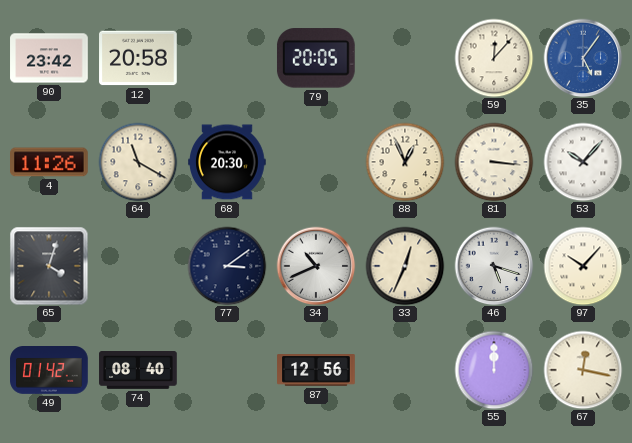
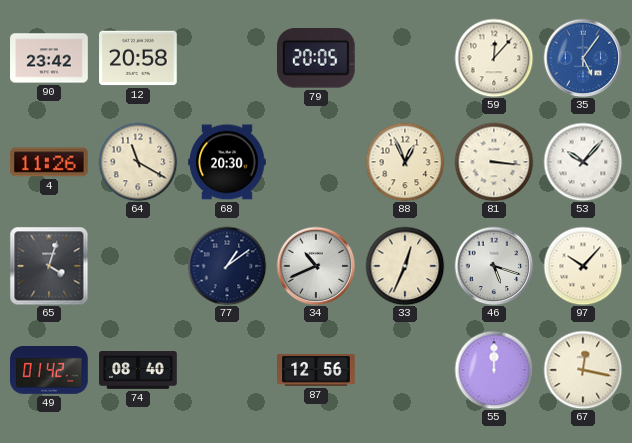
77: 3:09 -> 1:09
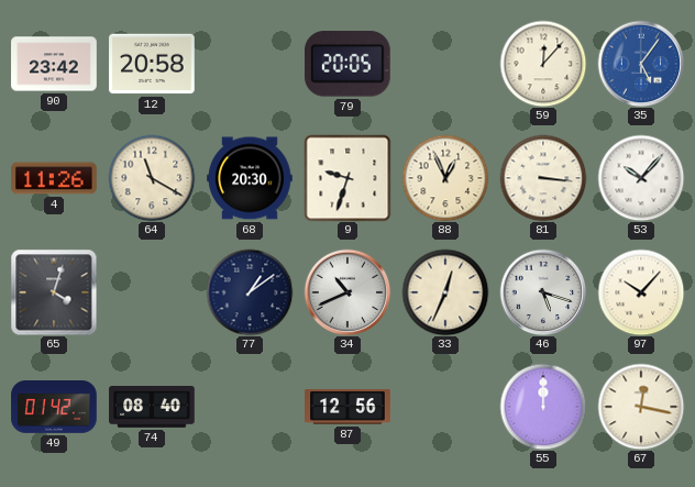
9: none -> 9:33
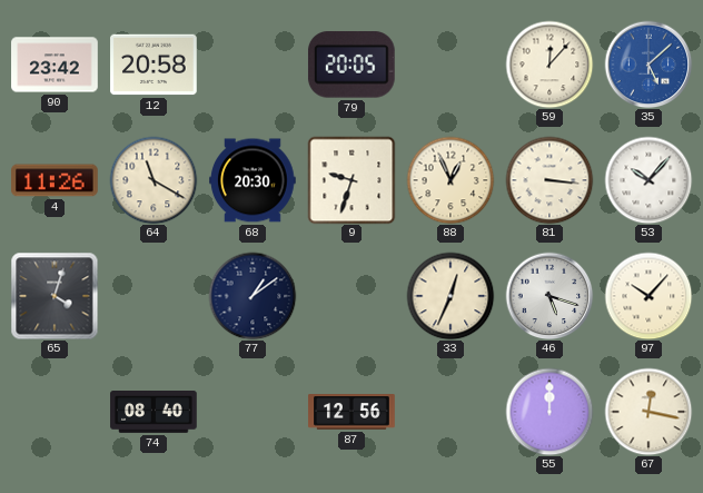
35: 5:06 -> 5:08
34: 10:41 -> none
49: 01:42 -> none
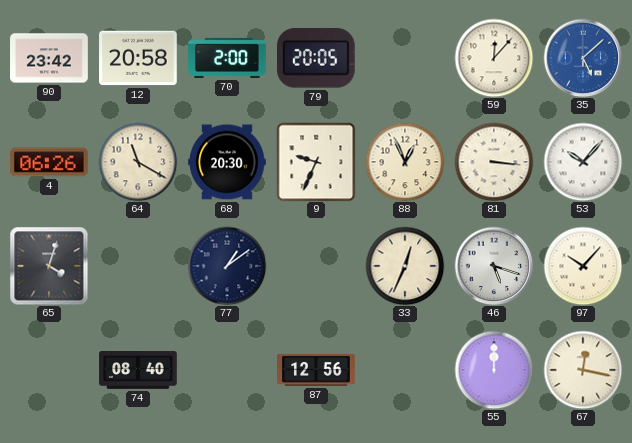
70: none -> 2:00
4: 11:26 -> 06:26
9: 9:33 -> 9:34
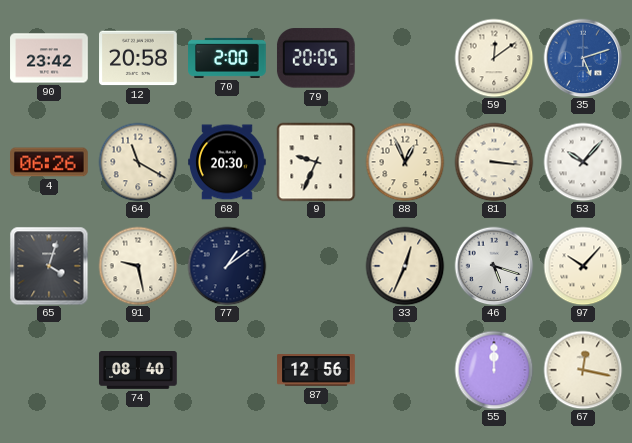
59: 12:07 -> 12:09
35: 5:08 -> 5:12
91: none -> 9:28
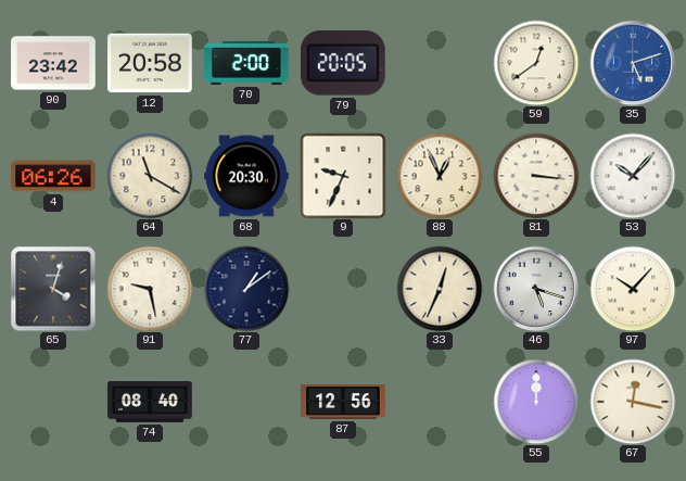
59: 12:09 -> 12:39
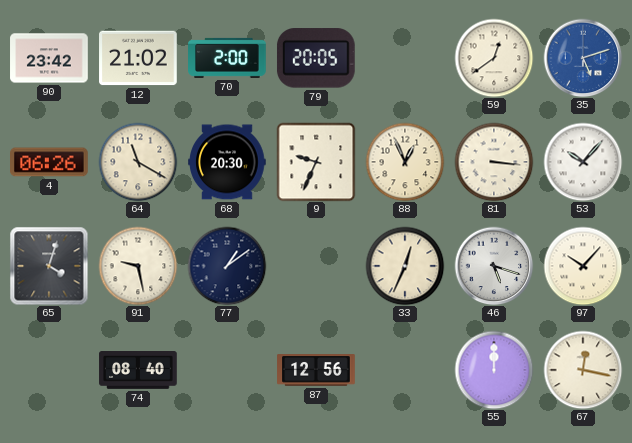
12: 20:58 -> 21:02
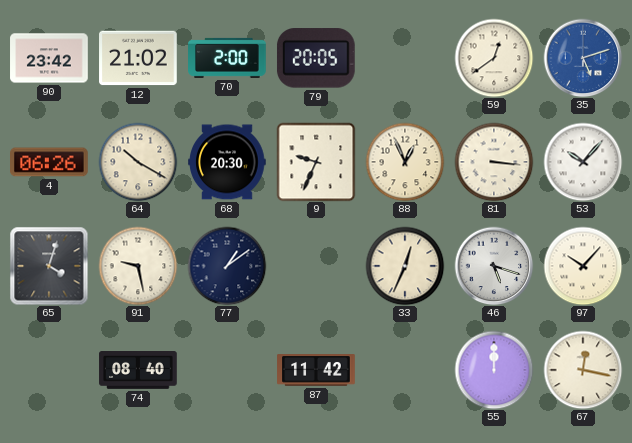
64: 11:20 -> 10:20
87: 12:56 -> 11:42
